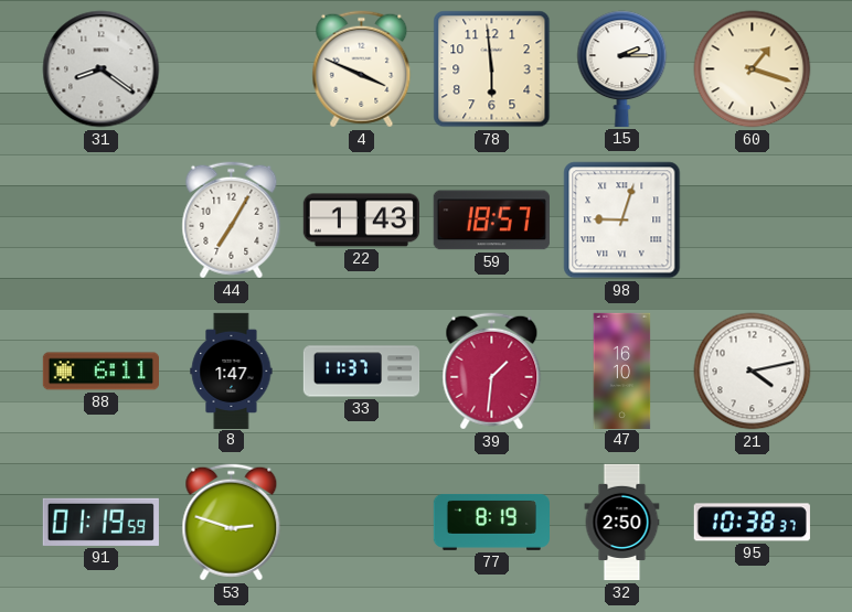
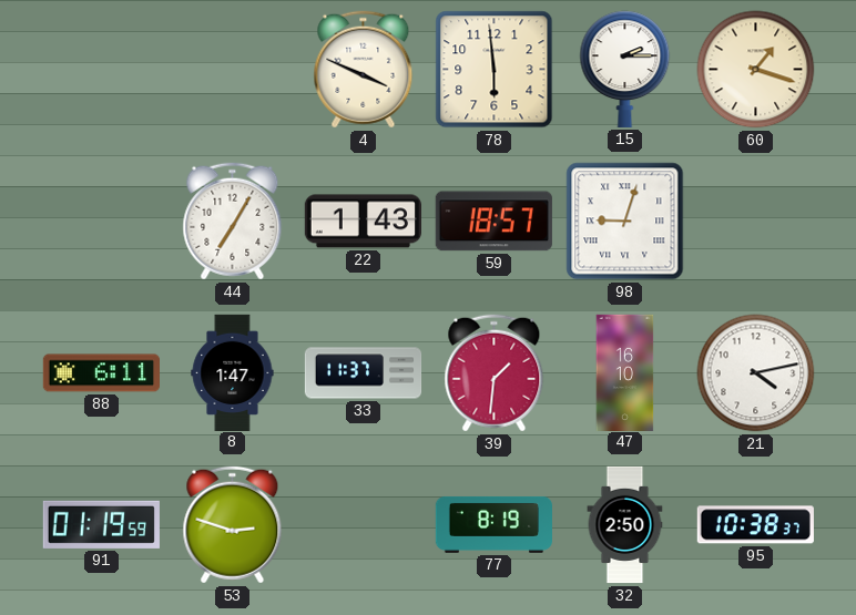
31: 8:21 -> none
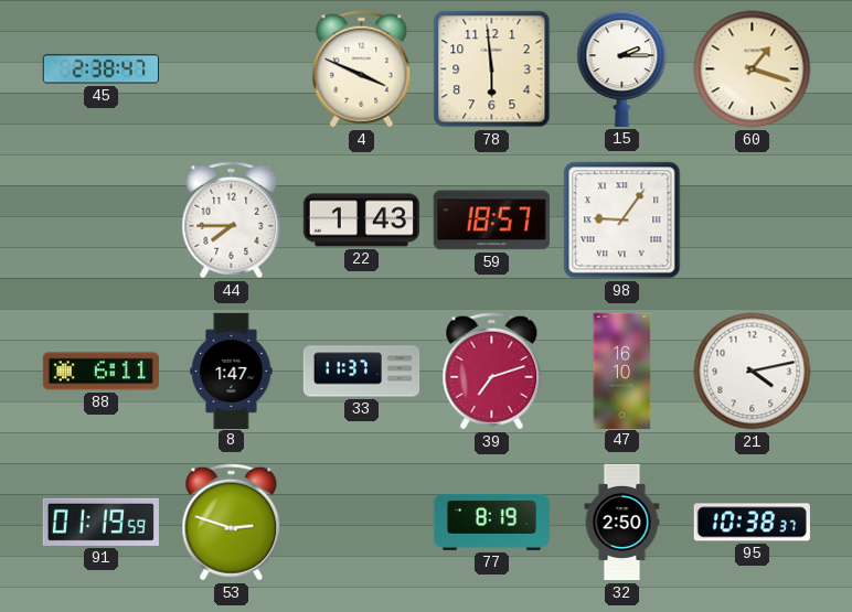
45: none -> 2:38
44: 7:05 -> 7:45
98: 9:03 -> 9:06
39: 1:31 -> 7:12
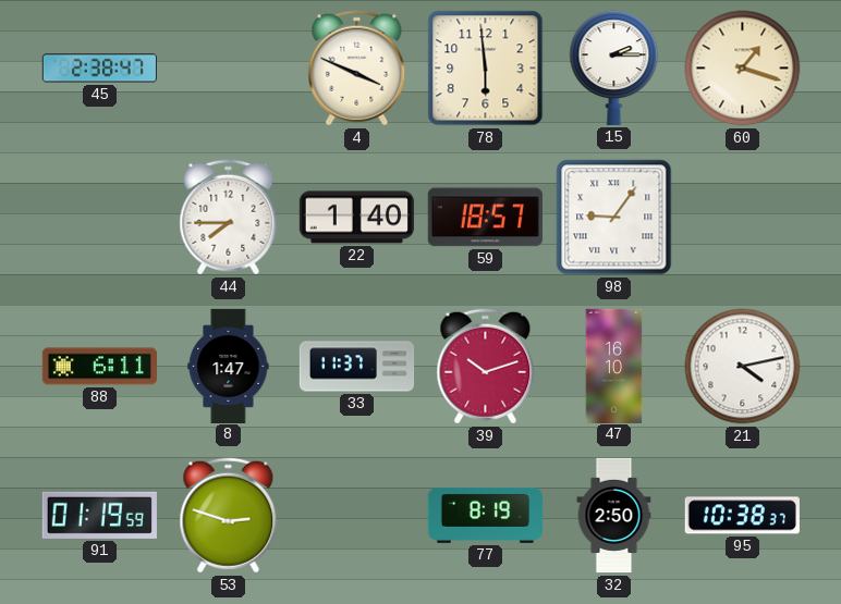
22: 1:43 -> 1:40
39: 7:12 -> 10:12
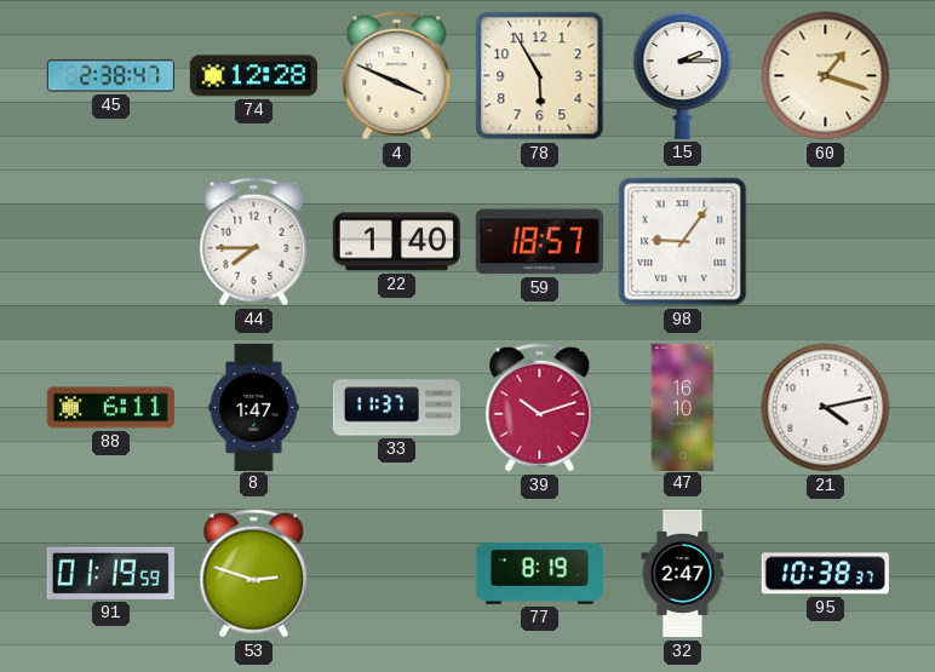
74: none -> 12:28
78: 5:59 -> 5:55
32: 2:50 -> 2:47
